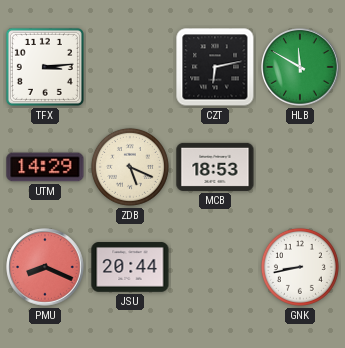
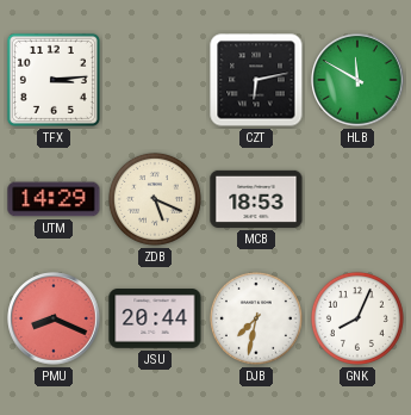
DJB: none -> 7:32
GNK: 8:43 -> 8:04
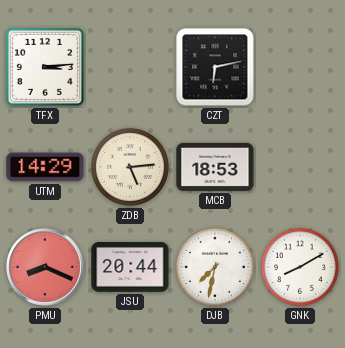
HLB: 11:50 -> none
ZDB: 5:19 -> 5:14
GNK: 8:04 -> 8:10
